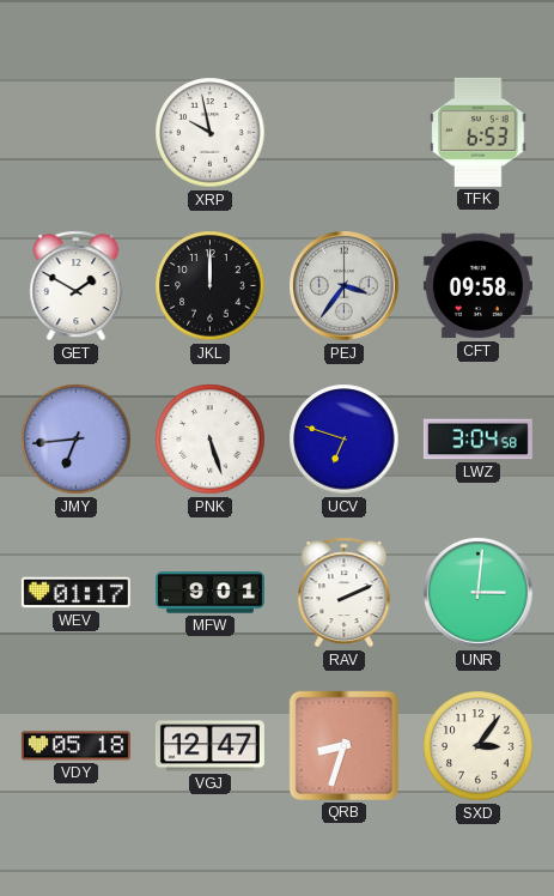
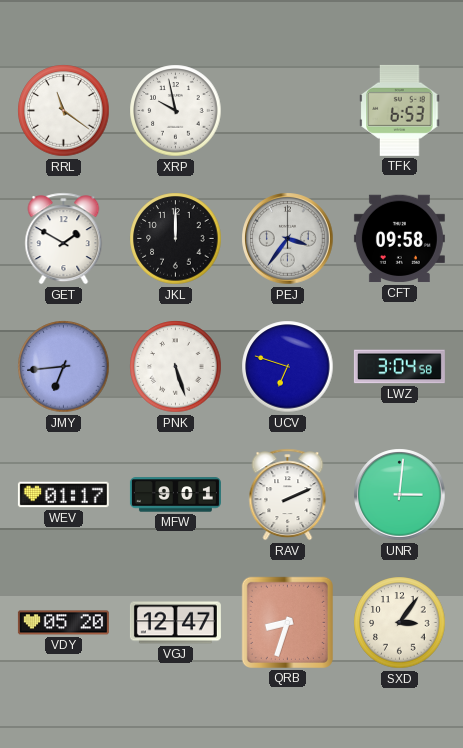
RRL: none -> 11:21
VDY: 05:18 -> 05:20
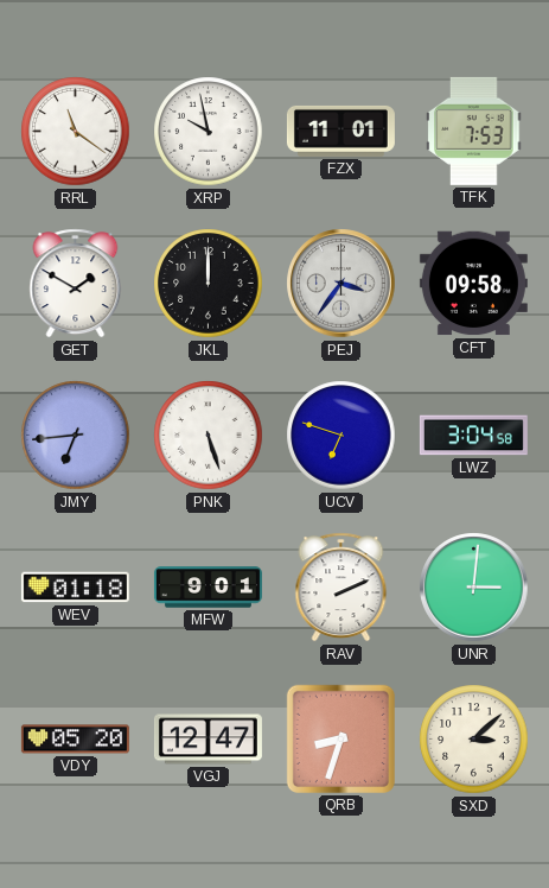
FZX: none -> 11:01
TFK: 6:53 -> 7:53
WEV: 01:17 -> 01:18
SXD: 3:06 -> 3:08
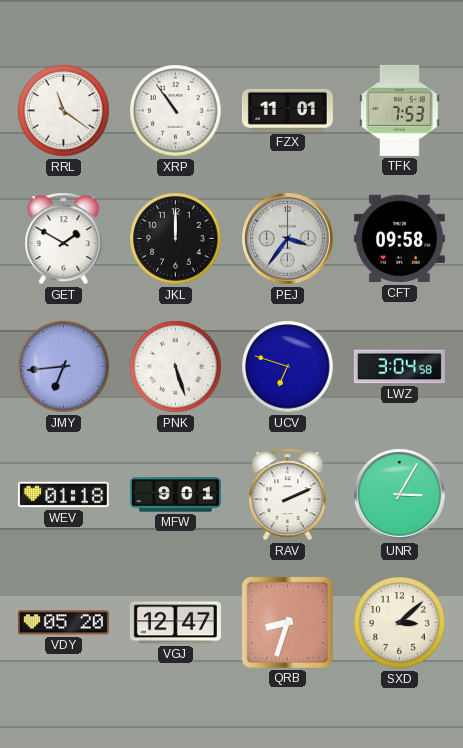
XRP: 9:58 -> 10:54
UNR: 3:01 -> 3:05
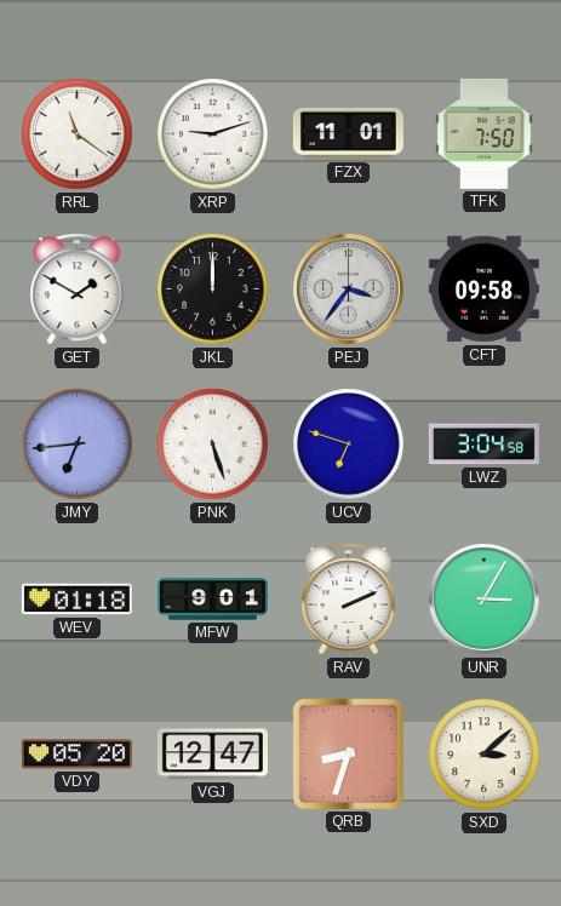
XRP: 10:54 -> 9:12
TFK: 7:53 -> 7:50
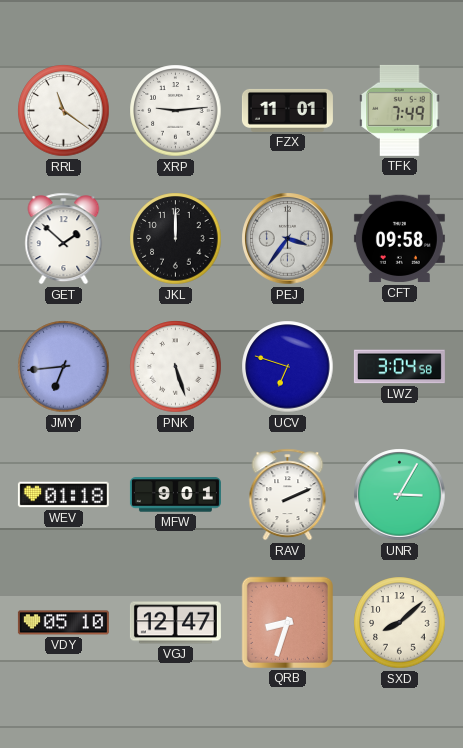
XRP: 9:12 -> 9:14
TFK: 7:50 -> 7:49
GET: 1:50 -> 1:52
VDY: 05:20 -> 05:10
SXD: 3:08 -> 8:08
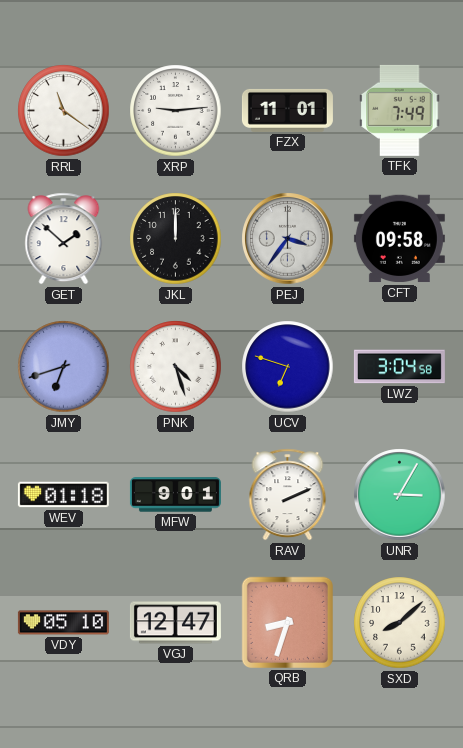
JMY: 6:44 -> 6:42
PNK: 5:27 -> 4:27
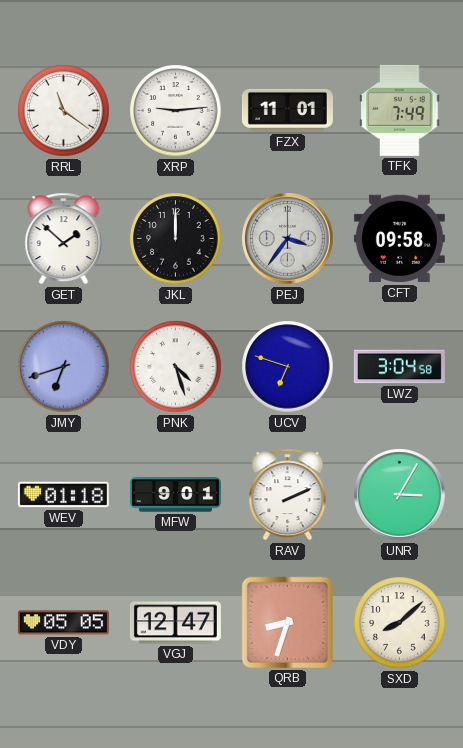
VDY: 05:10 -> 05:05
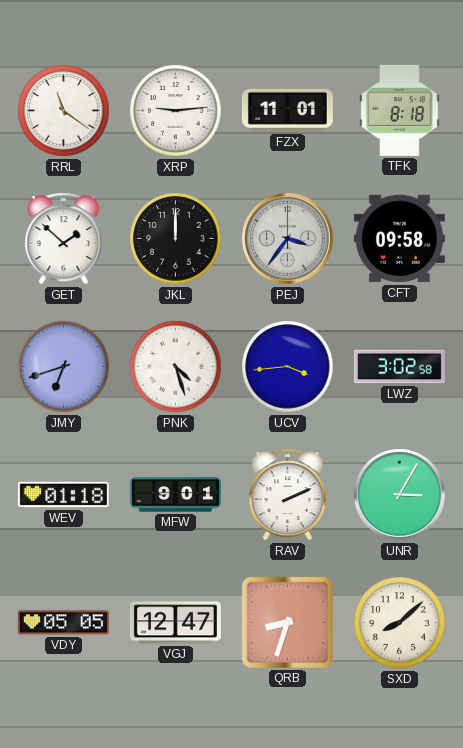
TFK: 7:49 -> 8:18
UCV: 6:48 -> 3:44
LWZ: 3:04 -> 3:02
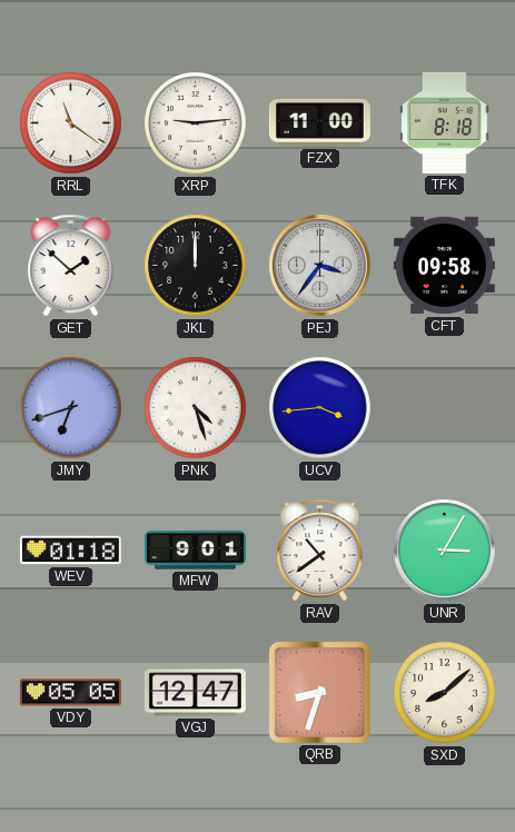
FZX: 11:01 -> 11:00
LWZ: 3:02 -> none
RAV: 2:11 -> 10:39
